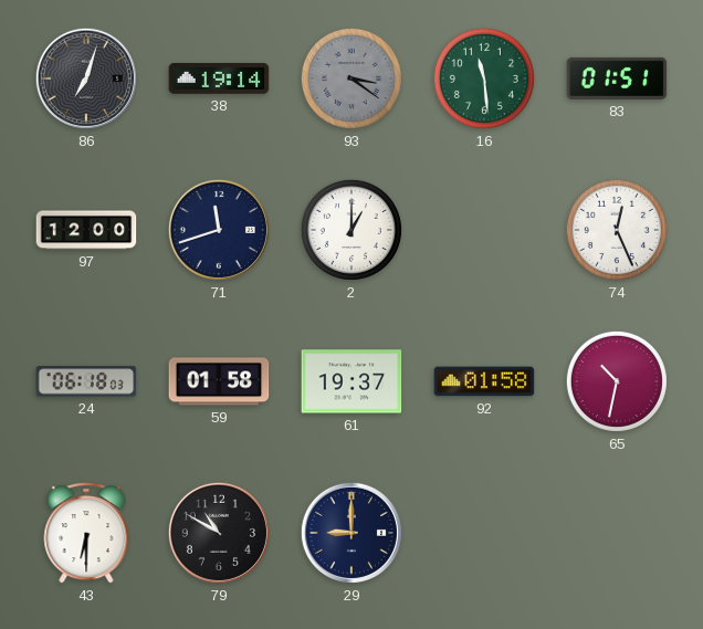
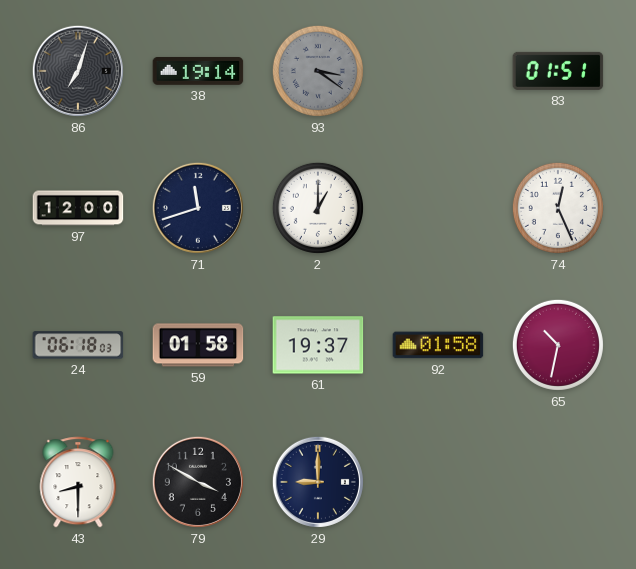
16: 11:29 -> none
43: 6:30 -> 8:30
79: 10:50 -> 3:50
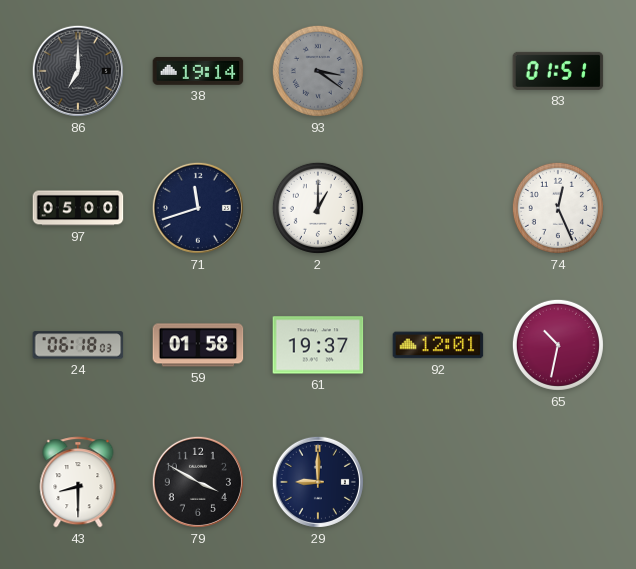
86: 7:03 -> 7:00
97: 12:00 -> 05:00
92: 01:58 -> 12:01
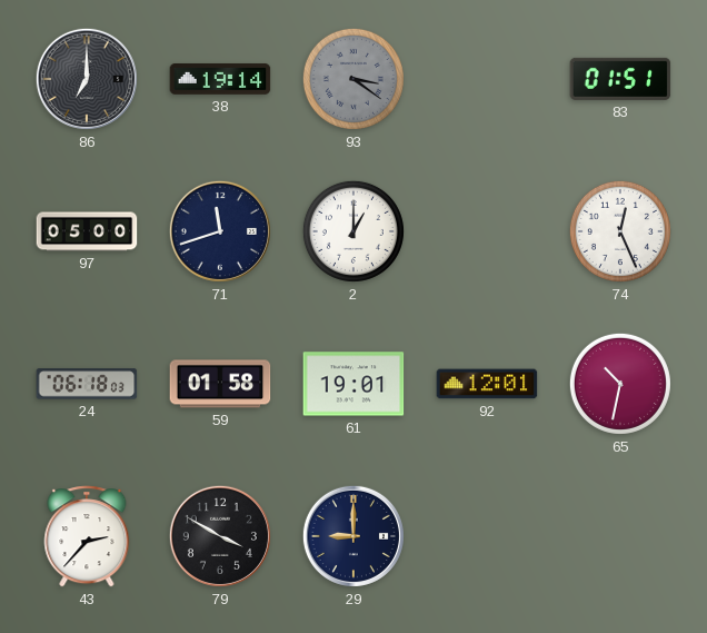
61: 19:37 -> 19:01
43: 8:30 -> 2:37
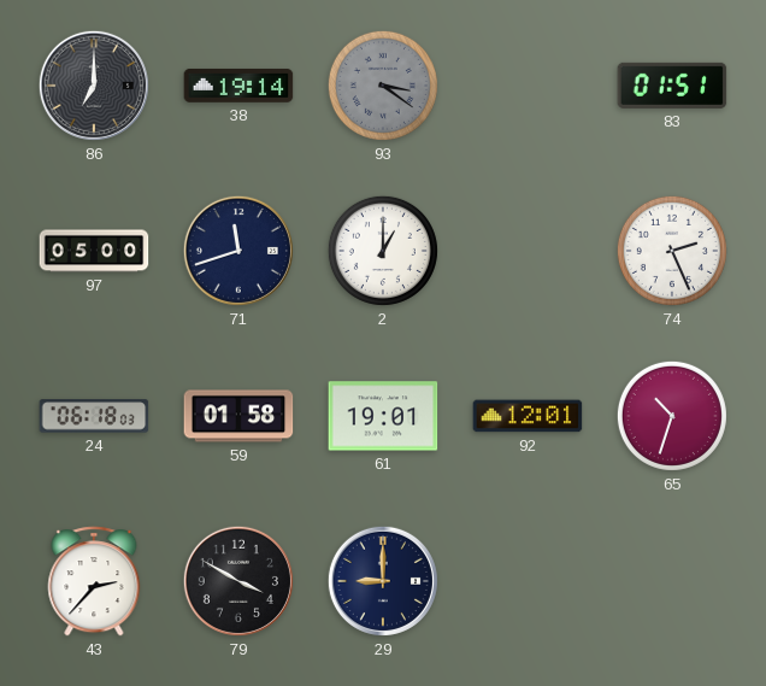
74: 12:26 -> 2:26
65: 10:32 -> 10:33
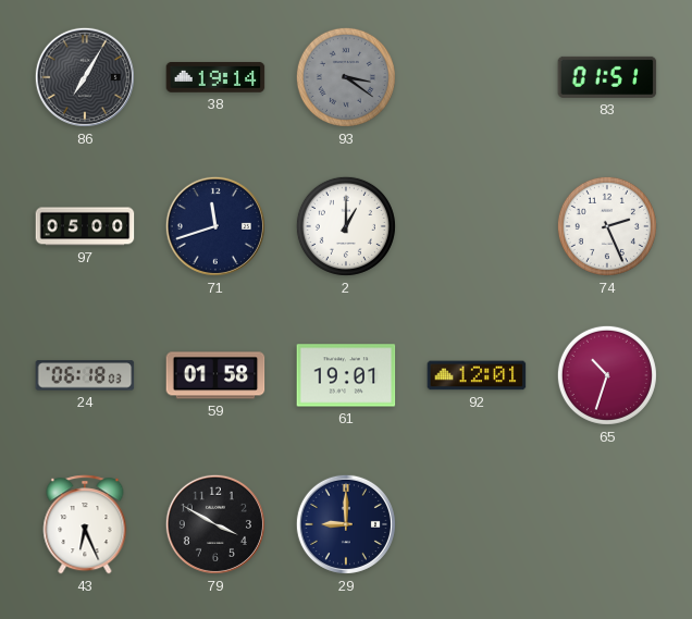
86: 7:00 -> 7:05
43: 2:37 -> 6:26
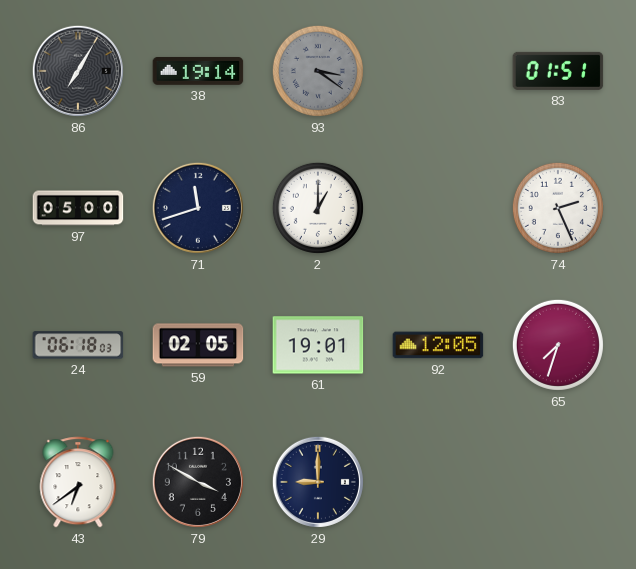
59: 01:58 -> 02:05
92: 12:01 -> 12:05
65: 10:33 -> 7:33
43: 6:26 -> 6:39
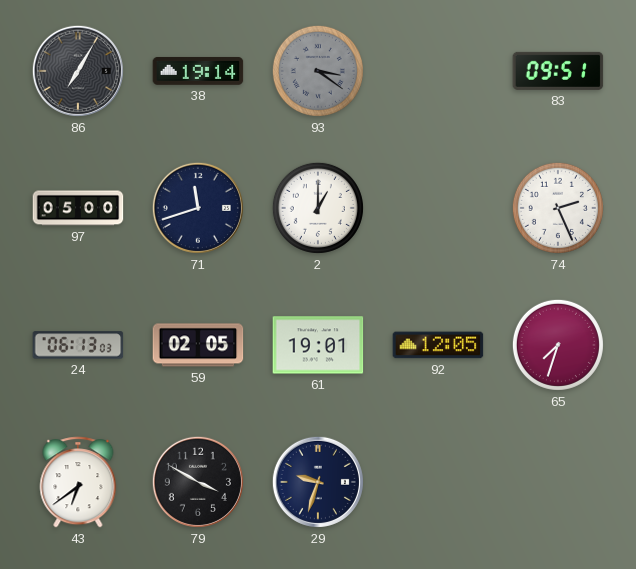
83: 01:51 -> 09:51
24: 06:18 -> 06:13
29: 9:00 -> 9:33
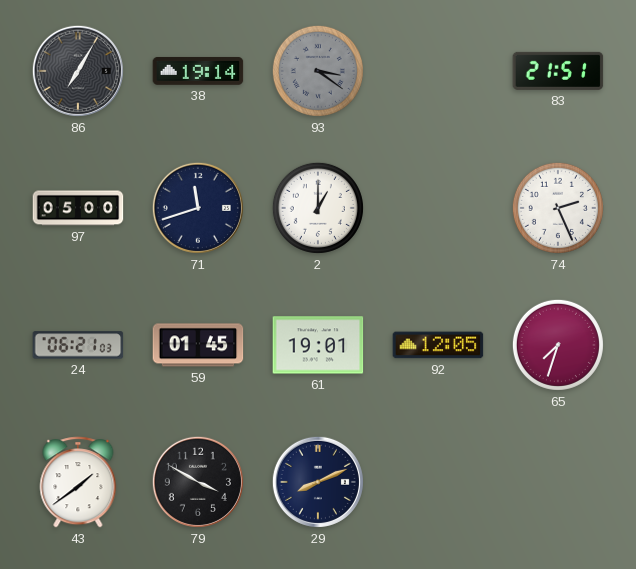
83: 09:51 -> 21:51
24: 06:13 -> 06:21
59: 02:05 -> 01:45
43: 6:39 -> 1:39
29: 9:33 -> 8:11
